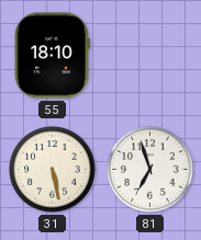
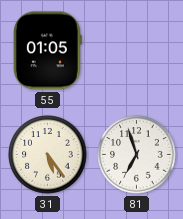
55: 18:10 -> 01:05
31: 5:28 -> 5:24
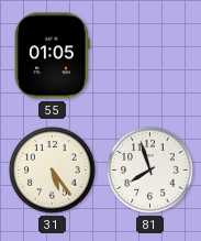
81: 6:57 -> 7:57
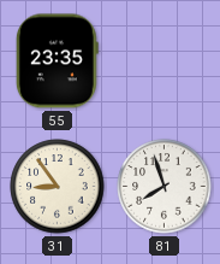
55: 01:05 -> 23:35
31: 5:24 -> 8:54
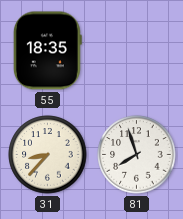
55: 23:35 -> 18:35
31: 8:54 -> 8:37
